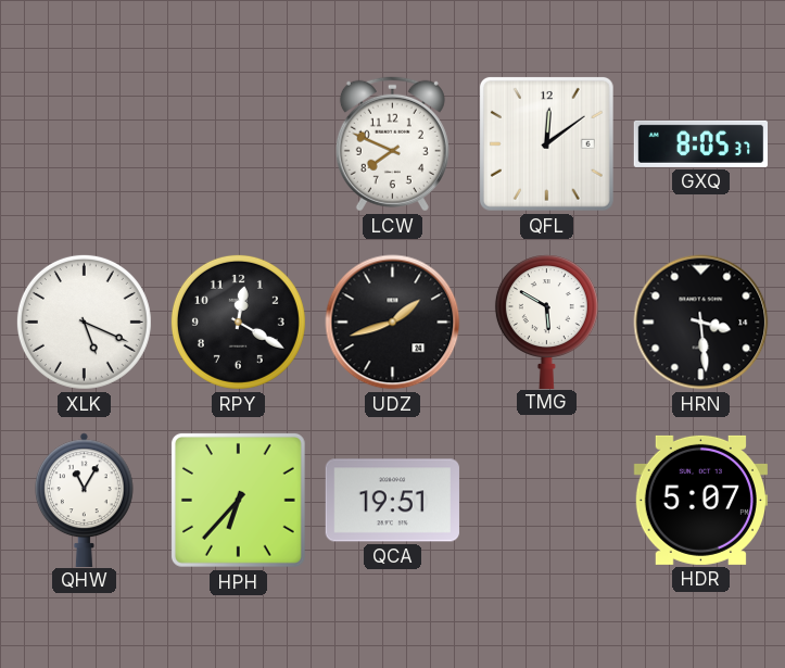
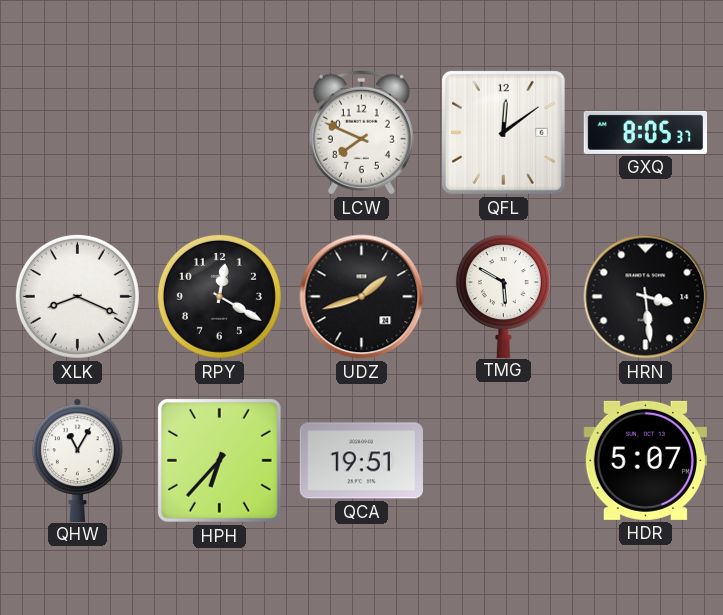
XLK: 5:19 -> 8:19
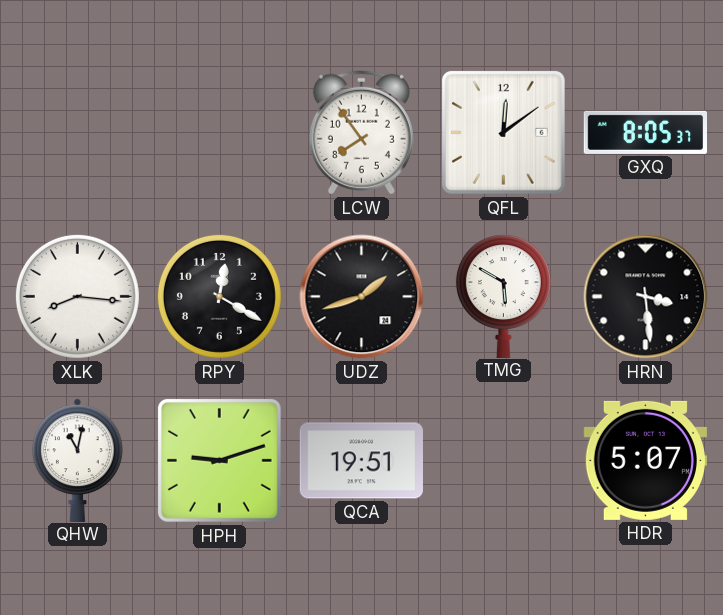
LCW: 7:49 -> 7:54
XLK: 8:19 -> 8:16
QHW: 11:05 -> 11:02
HPH: 6:37 -> 9:12
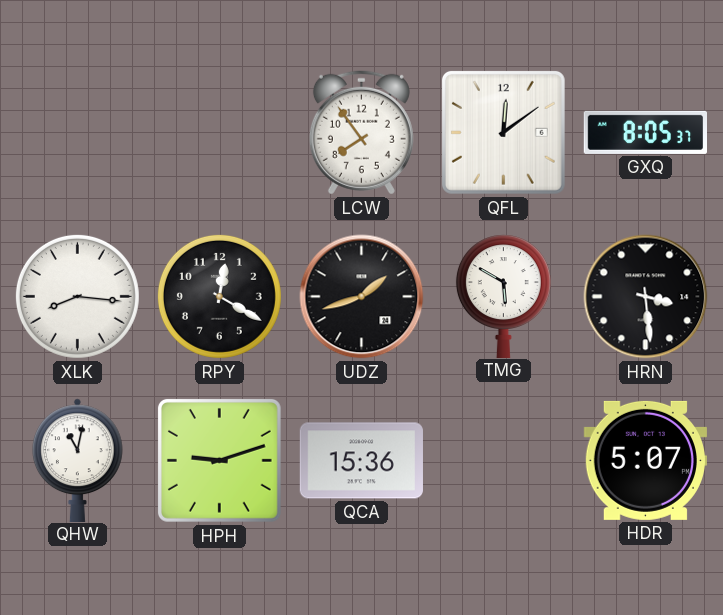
QCA: 19:51 -> 15:36
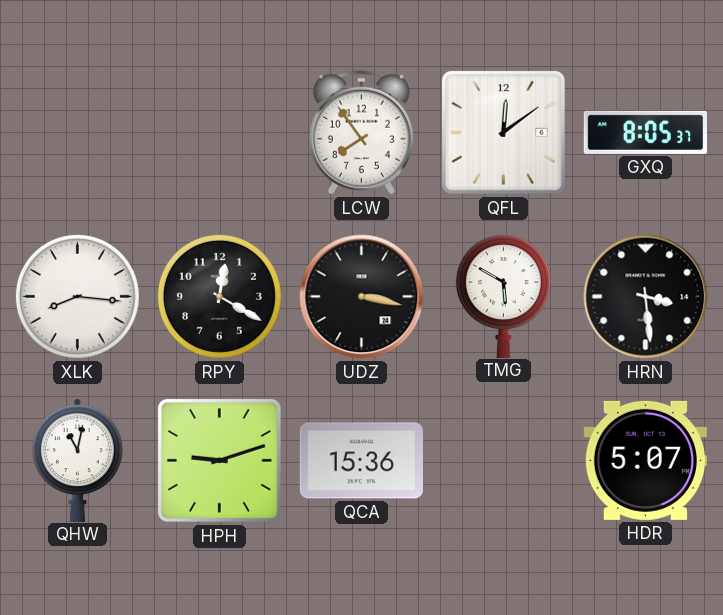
UDZ: 1:42 -> 3:17
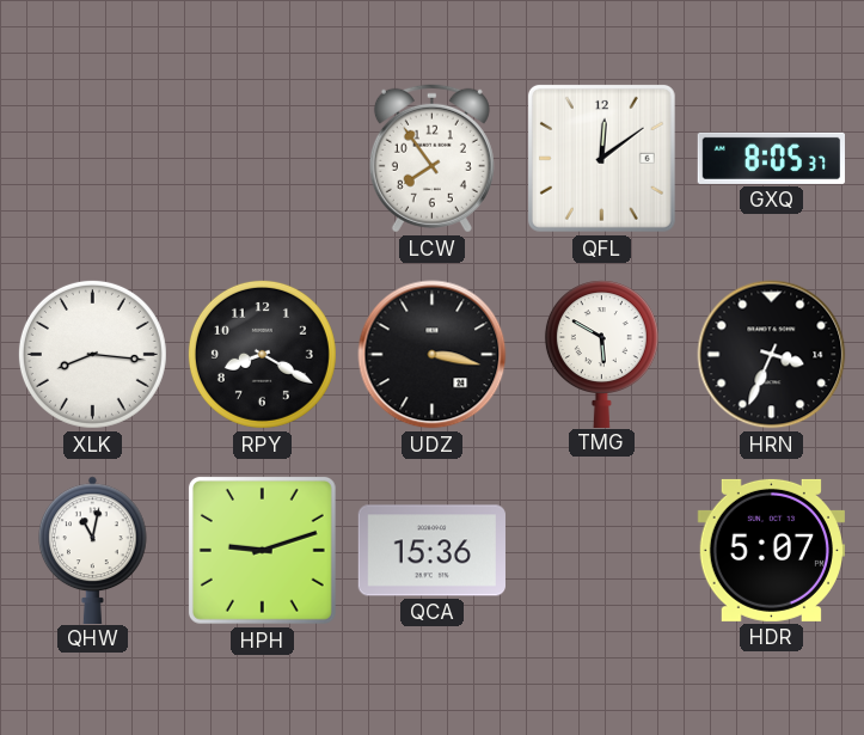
RPY: 12:20 -> 8:20
HRN: 3:29 -> 3:34
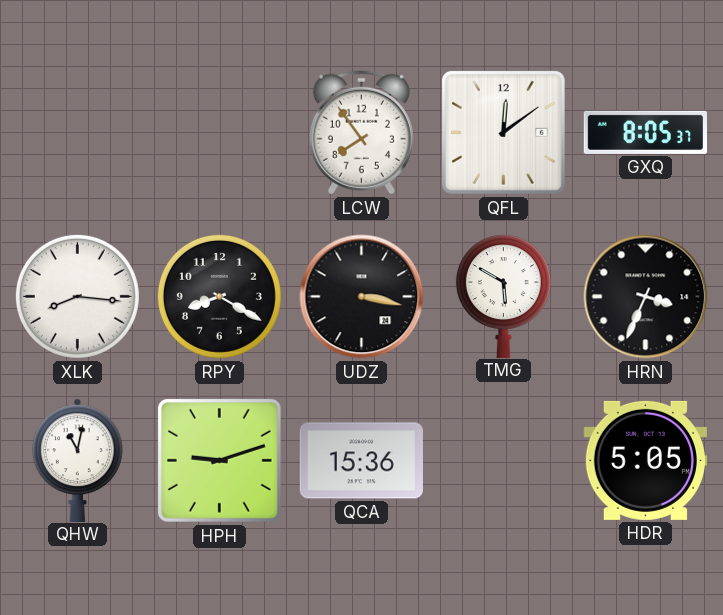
HDR: 5:07 -> 5:05
